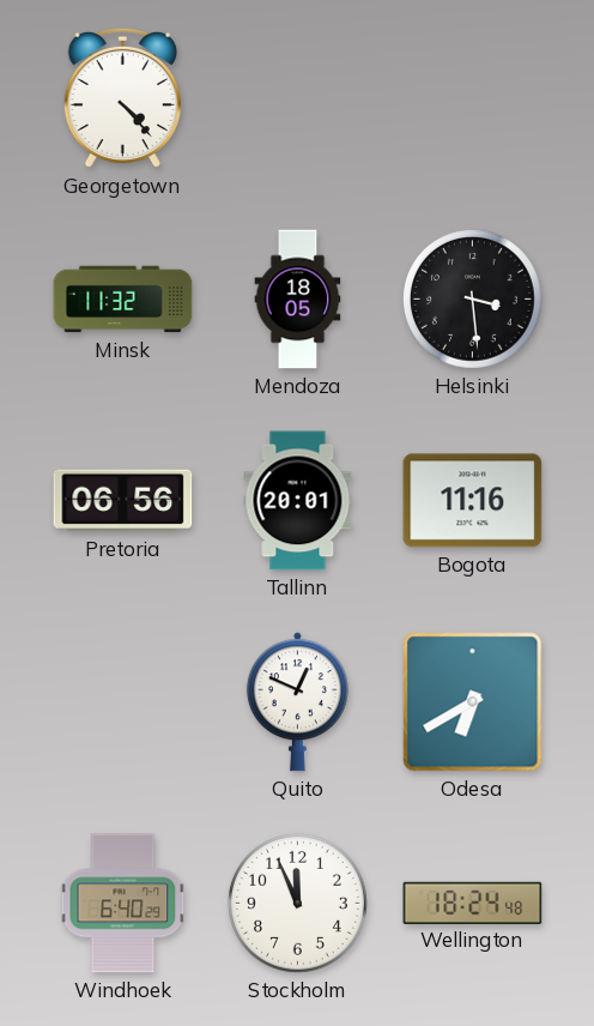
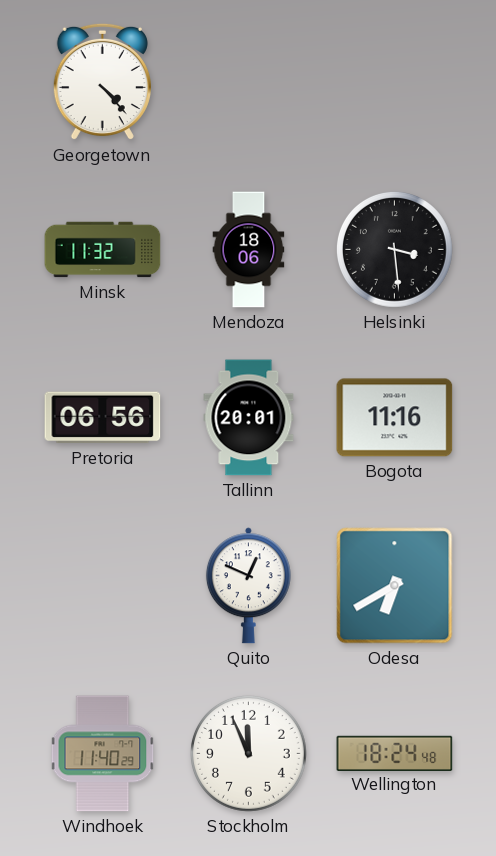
Mendoza: 18:05 -> 18:06
Windhoek: 6:40 -> 11:40
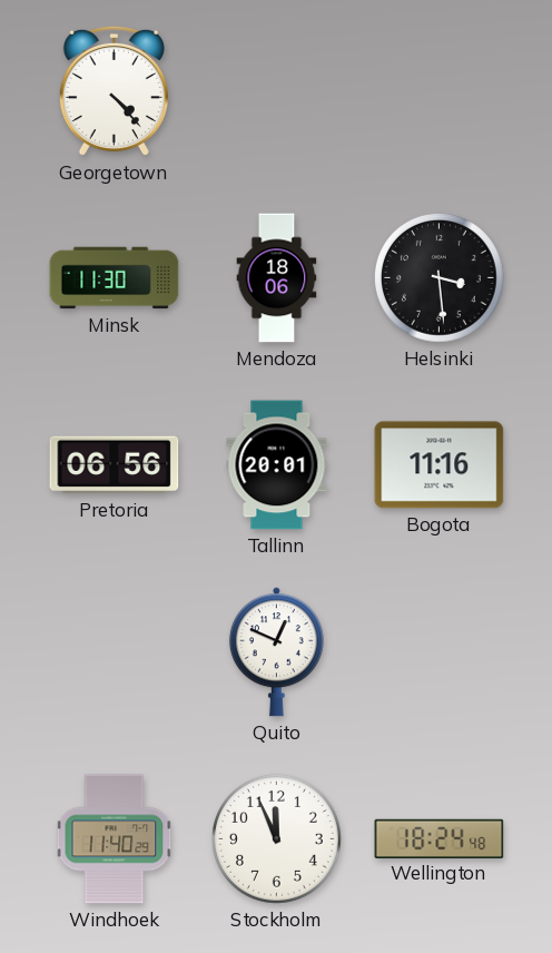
Minsk: 11:32 -> 11:30
Odesa: 6:40 -> none
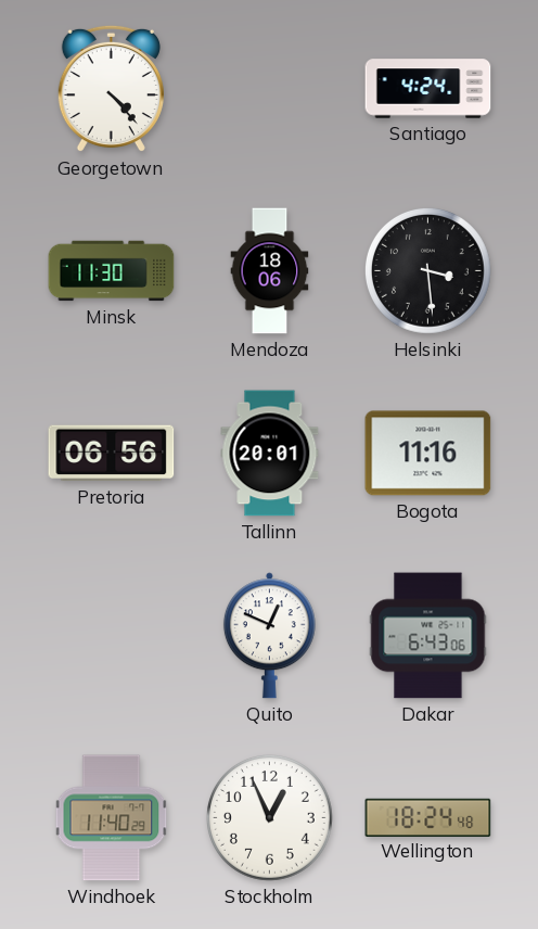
Santiago: none -> 4:24
Dakar: none -> 6:43
Stockholm: 11:56 -> 12:56
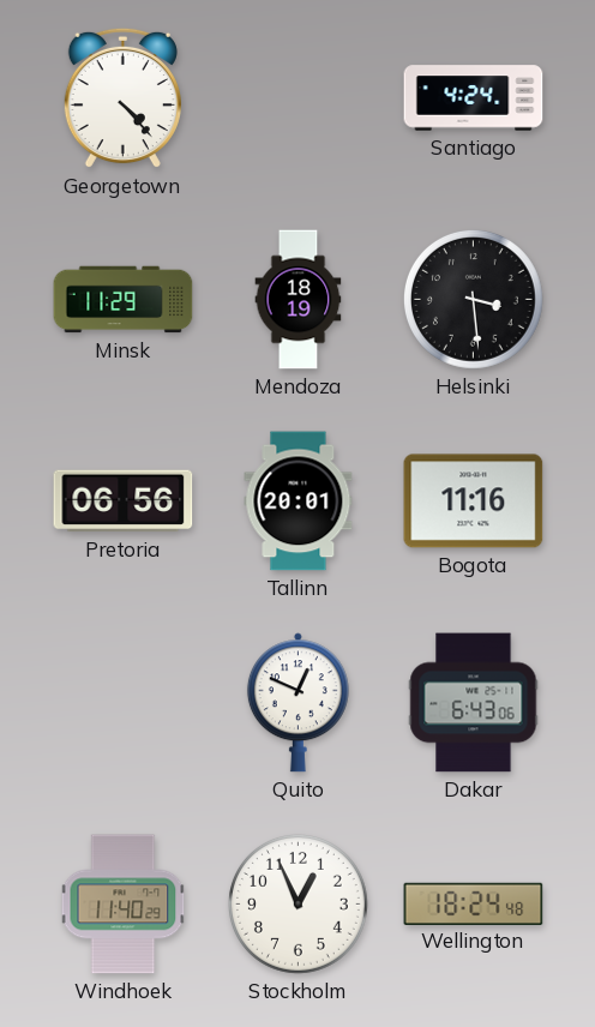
Minsk: 11:30 -> 11:29
Mendoza: 18:06 -> 18:19
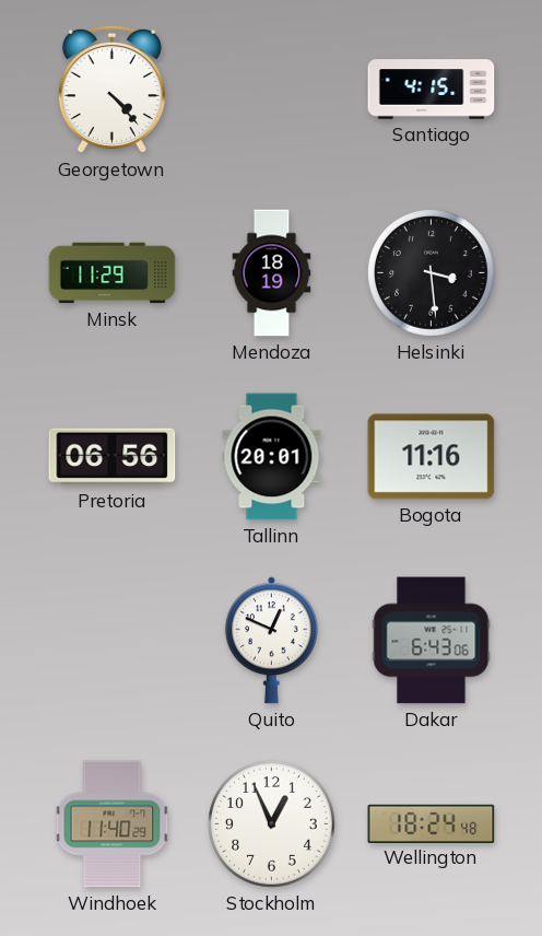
Santiago: 4:24 -> 4:15
